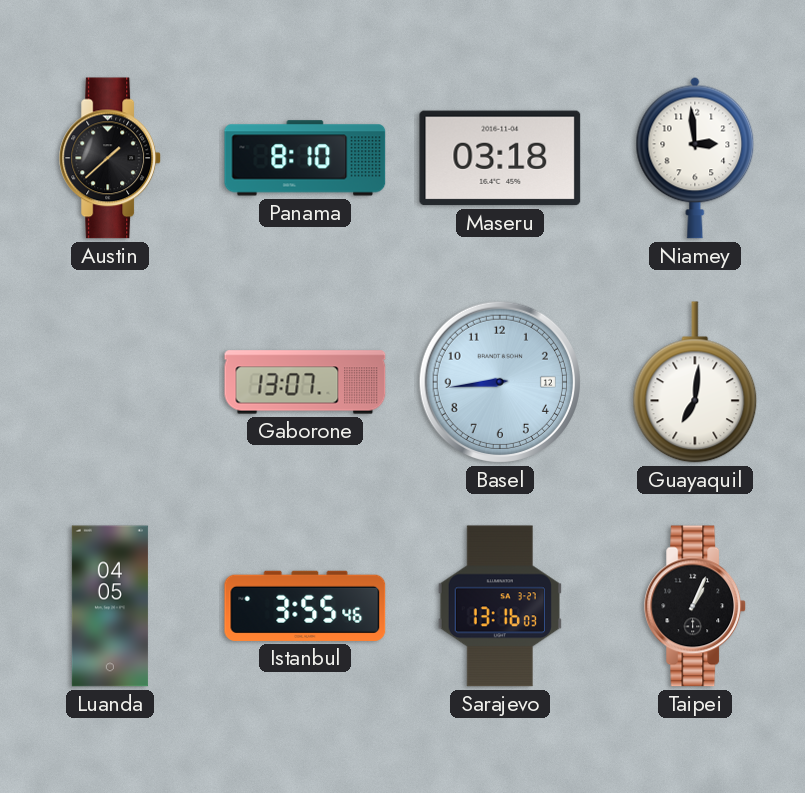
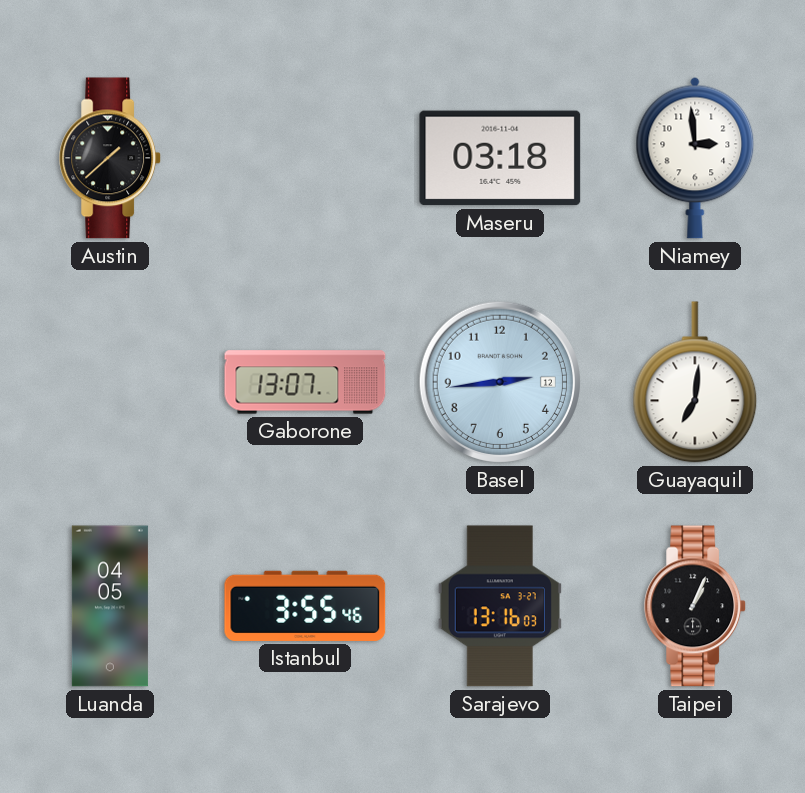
Panama: 8:10 -> none
Basel: 8:44 -> 2:44
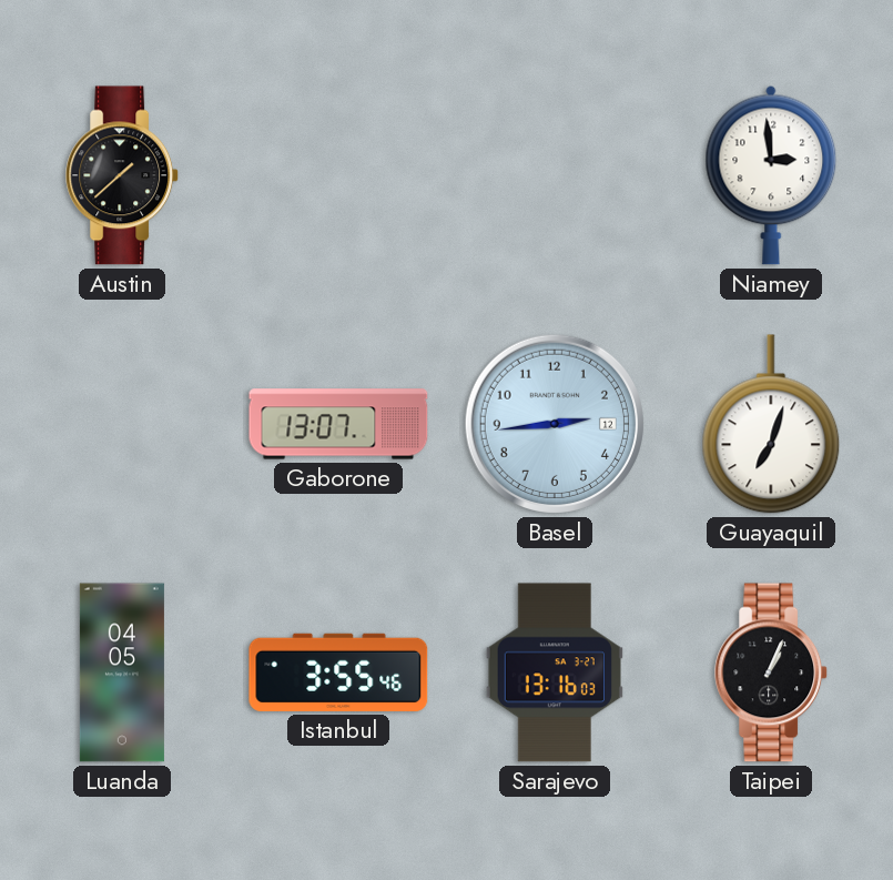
Maseru: 03:18 -> none
Guayaquil: 7:01 -> 7:03
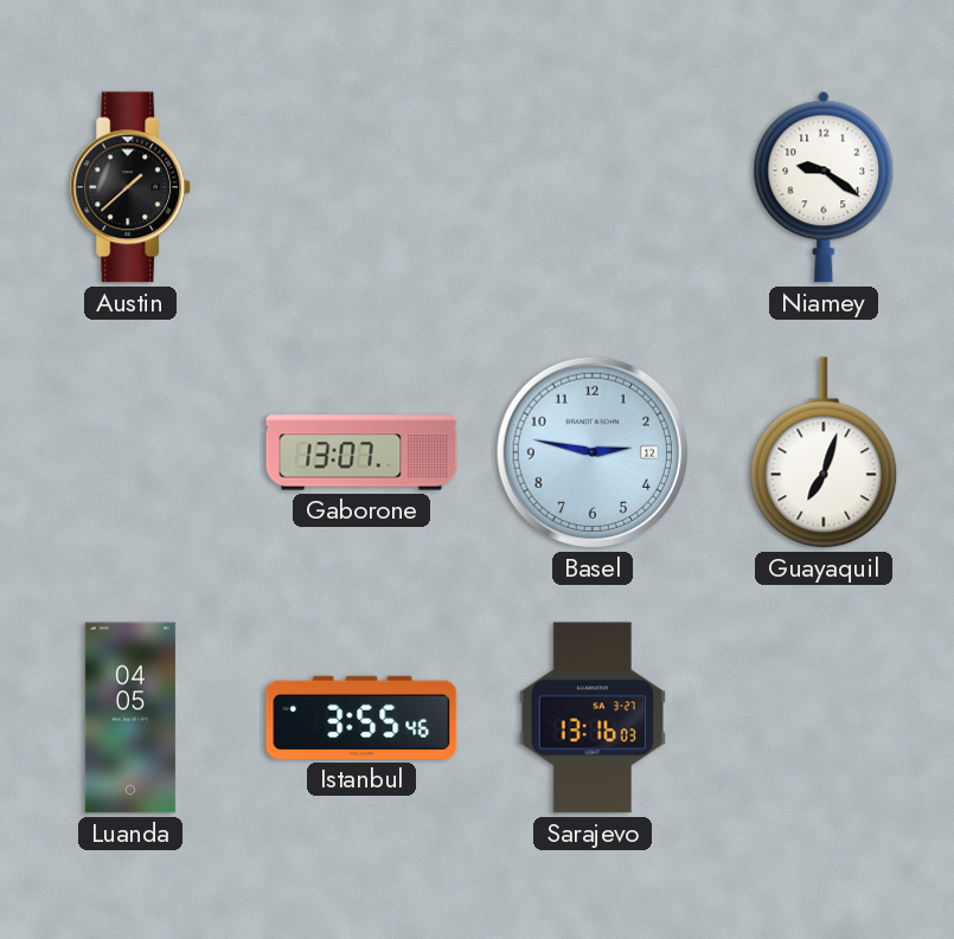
Niamey: 2:59 -> 9:21
Basel: 2:44 -> 2:47
Taipei: 1:04 -> none
